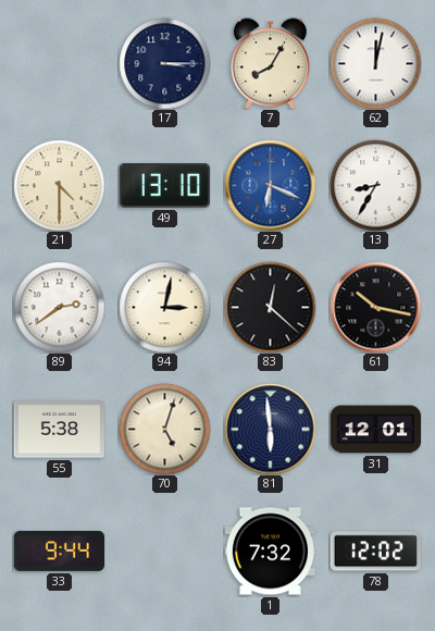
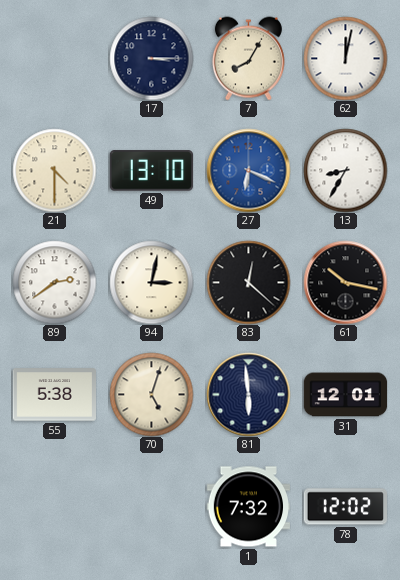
33: 9:44 -> none
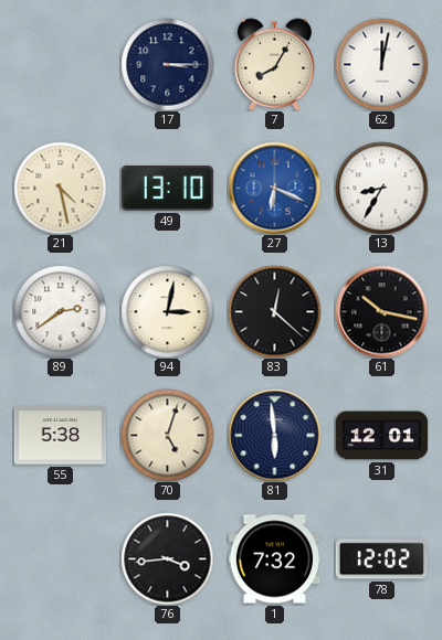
21: 4:30 -> 4:28
76: none -> 3:44
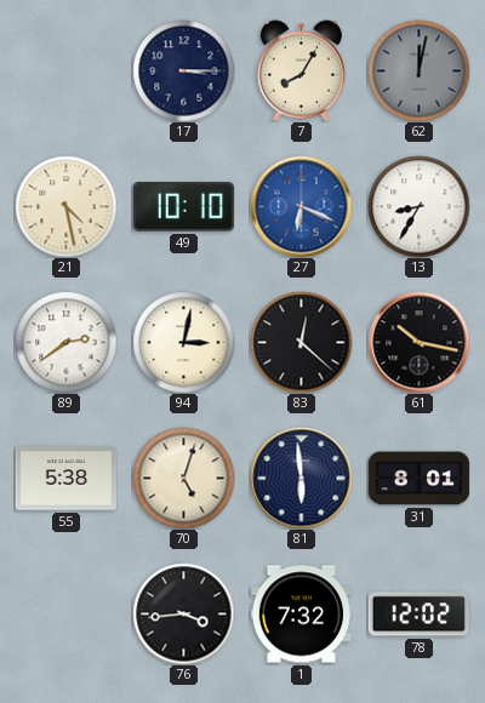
62 dial: white -> grey
49: 13:10 -> 10:10
31: 12:01 -> 8:01
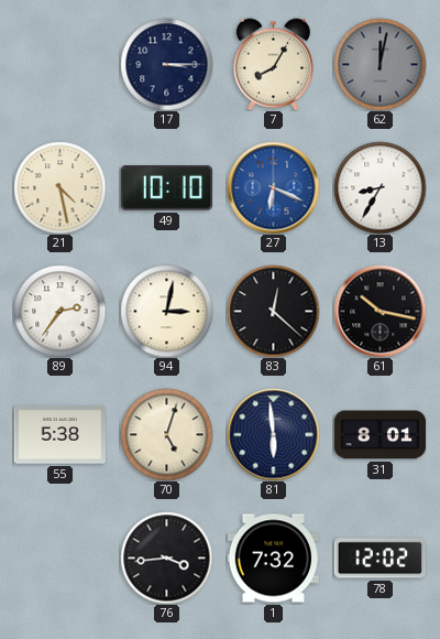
89: 2:39 -> 2:36
